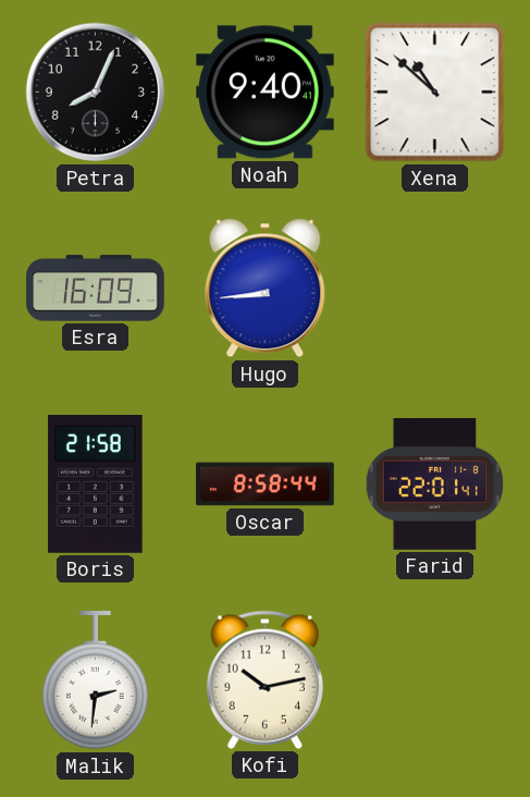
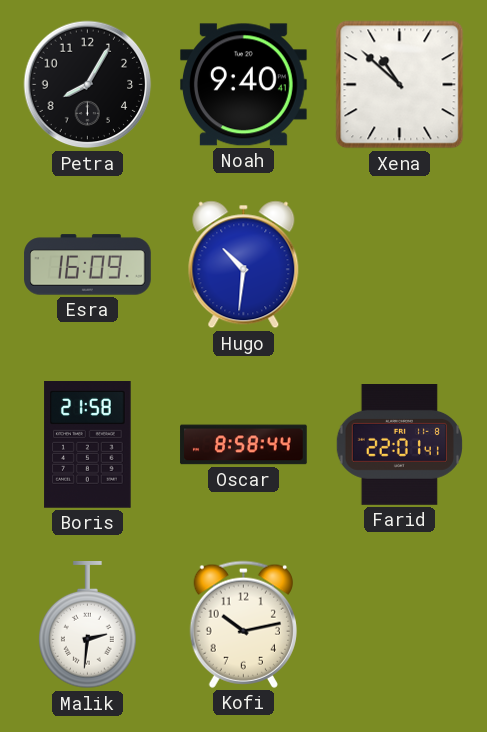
Petra: 8:04 -> 8:05
Hugo: 8:44 -> 10:31
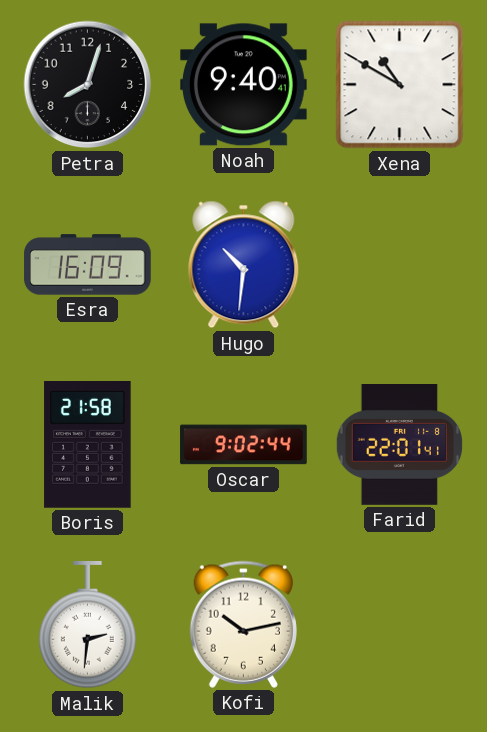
Petra: 8:05 -> 8:03
Xena: 10:52 -> 10:50
Oscar: 8:58 -> 9:02
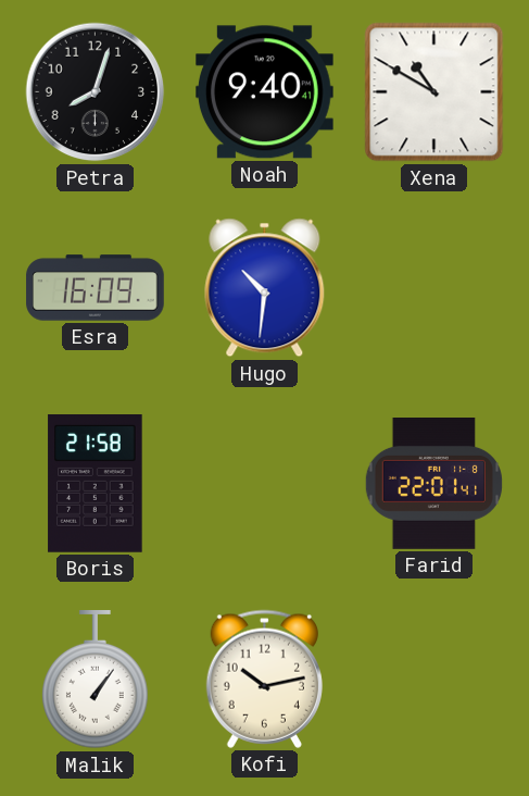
Oscar: 9:02 -> none
Malik: 2:31 -> 1:06
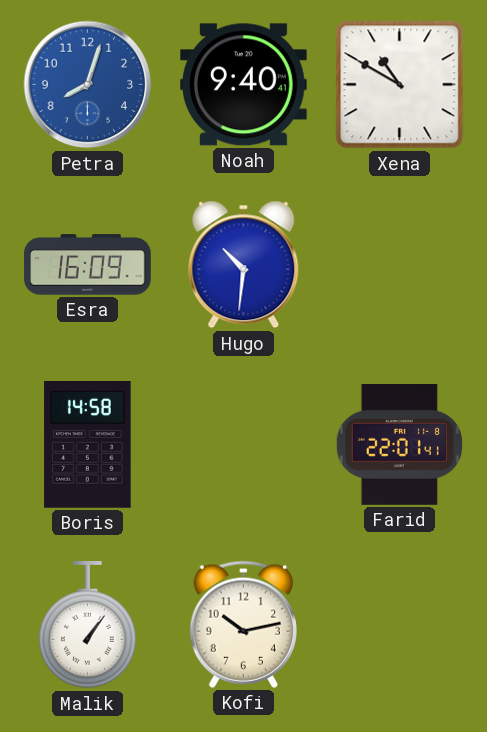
Petra dial: black -> blue
Boris: 21:58 -> 14:58
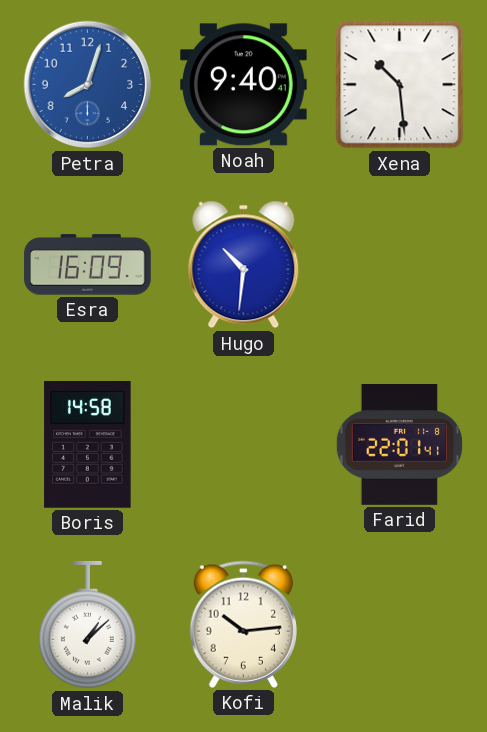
Xena: 10:50 -> 10:29
Malik: 1:06 -> 1:08
Kofi: 10:13 -> 10:14
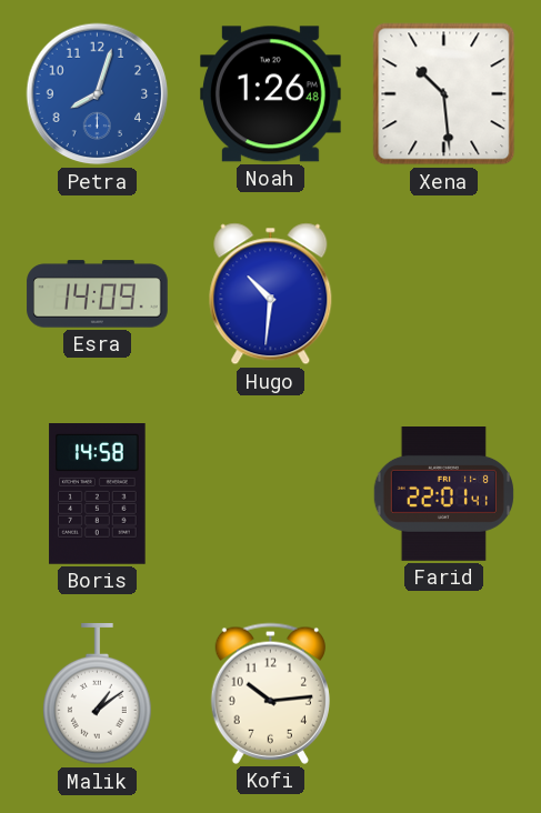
Noah: 9:40 -> 1:26
Esra: 16:09 -> 14:09
Malik: 1:08 -> 1:09
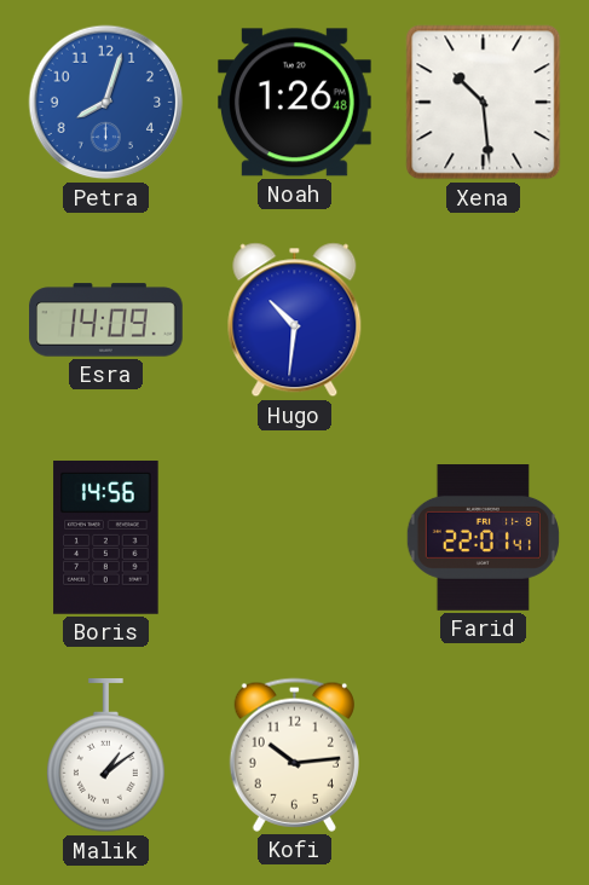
Boris: 14:58 -> 14:56
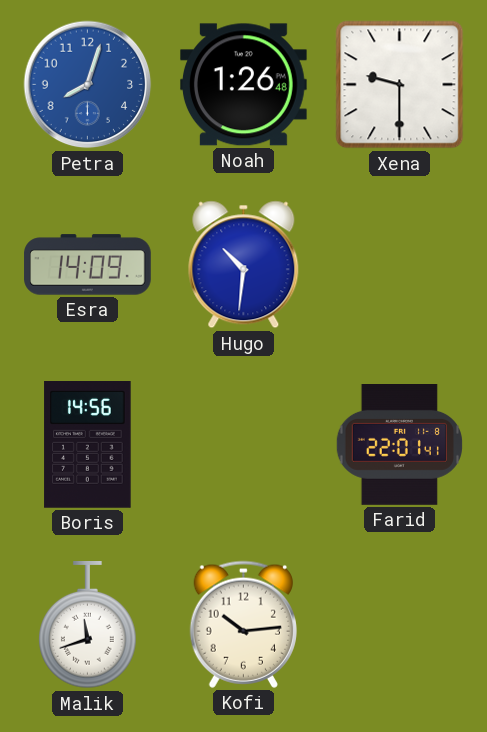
Xena: 10:29 -> 9:30
Malik: 1:09 -> 11:42
